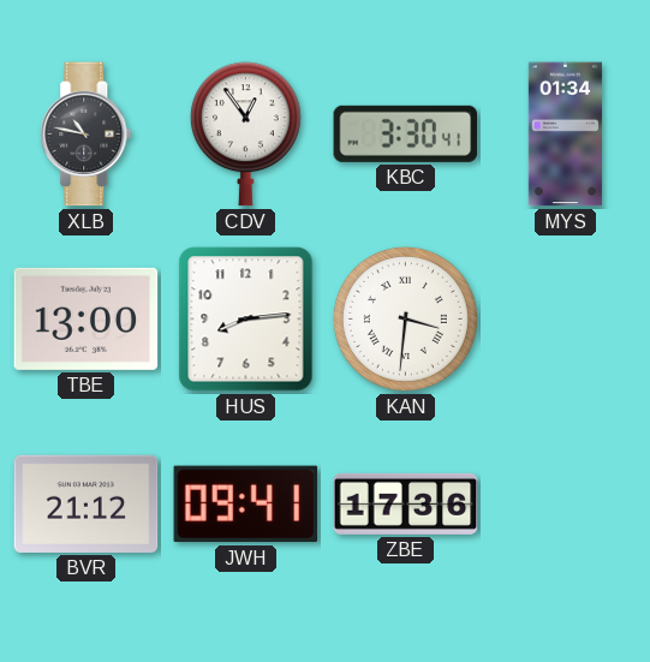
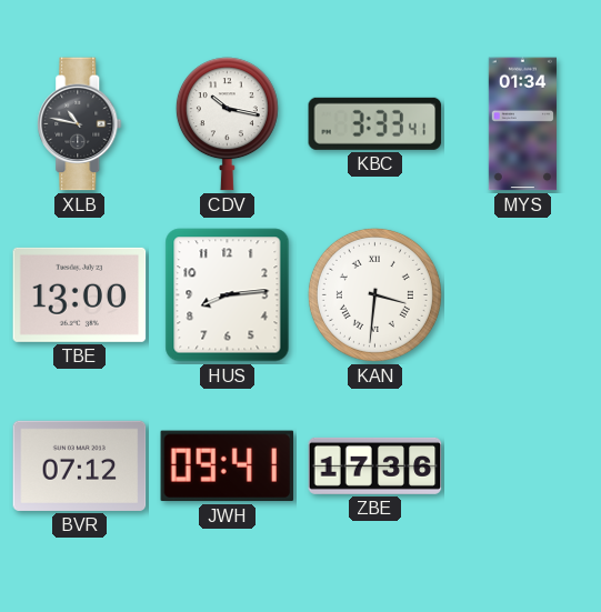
CDV: 12:54 -> 10:17
KBC: 3:30 -> 3:33
BVR: 21:12 -> 07:12
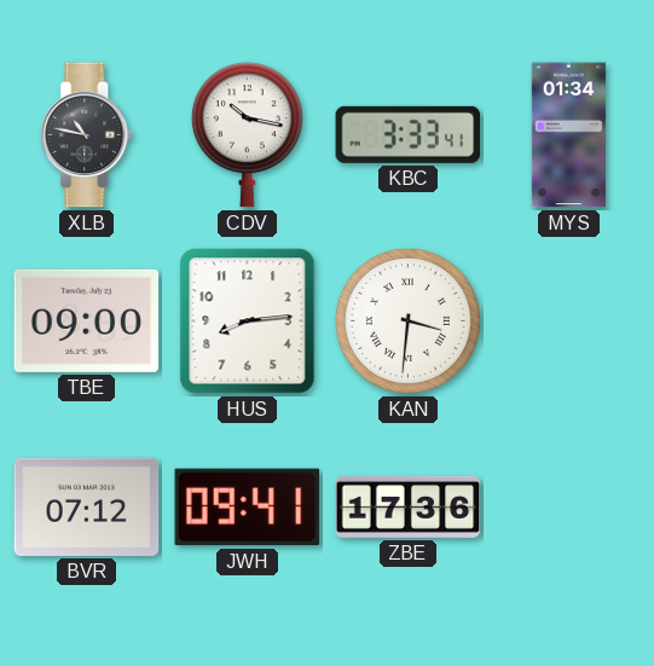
TBE: 13:00 -> 09:00
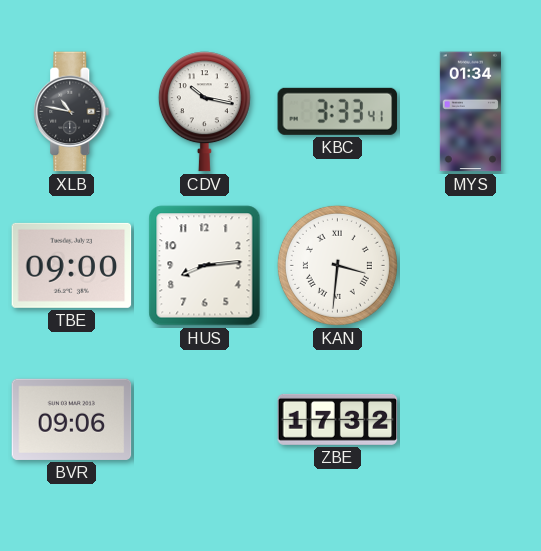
BVR: 07:12 -> 09:06
JWH: 09:41 -> none
ZBE: 17:36 -> 17:32
